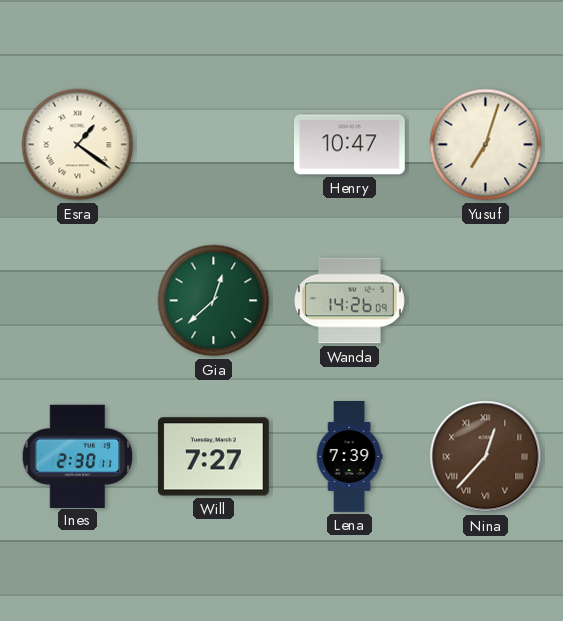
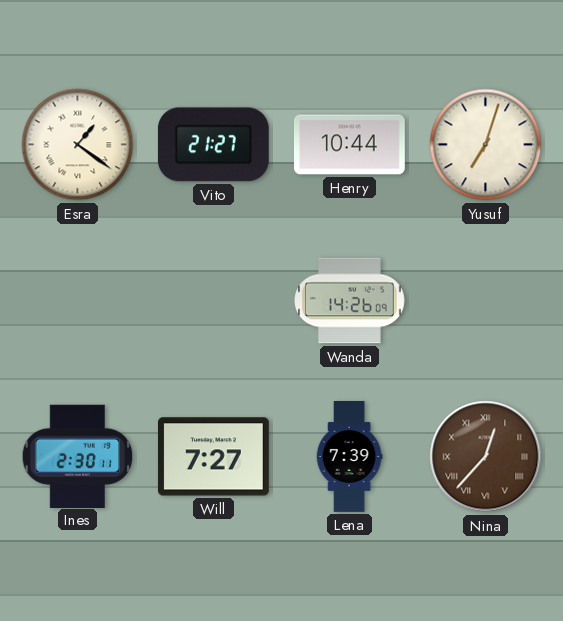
Vito: none -> 21:27
Henry: 10:47 -> 10:44
Gia: 12:38 -> none
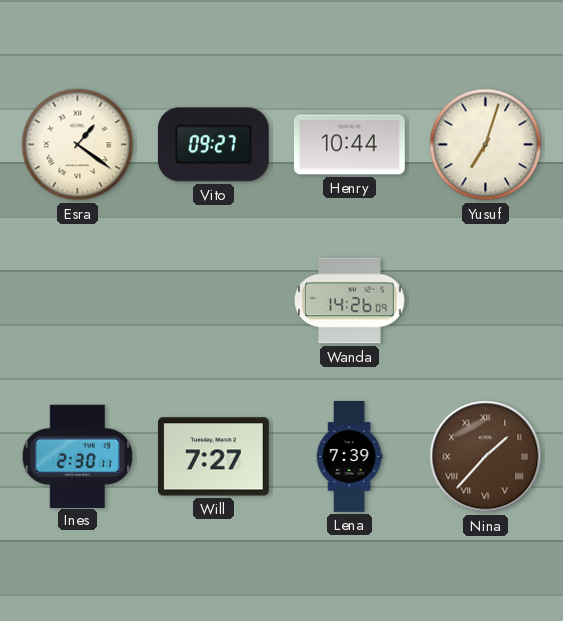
Vito: 21:27 -> 09:27
Nina: 12:37 -> 1:37
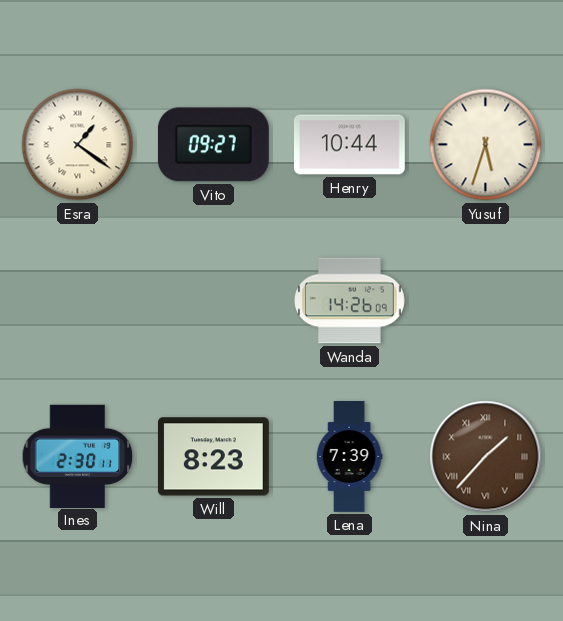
Yusuf: 7:03 -> 5:33
Will: 7:27 -> 8:23
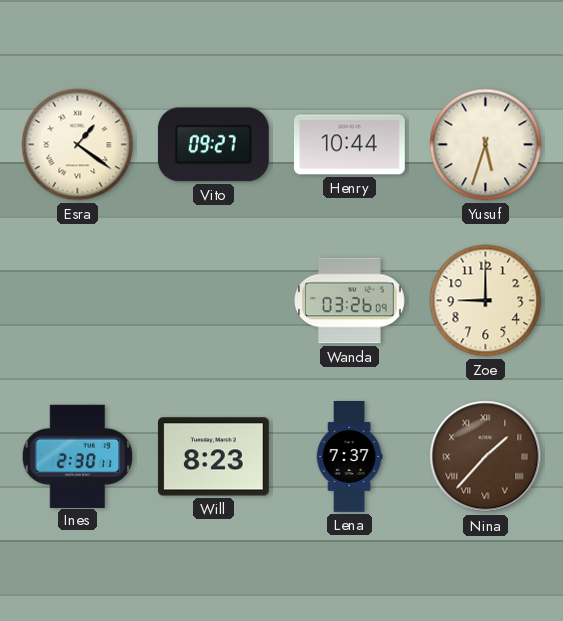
Wanda: 14:26 -> 03:26
Zoe: none -> 9:00
Lena: 7:39 -> 7:37
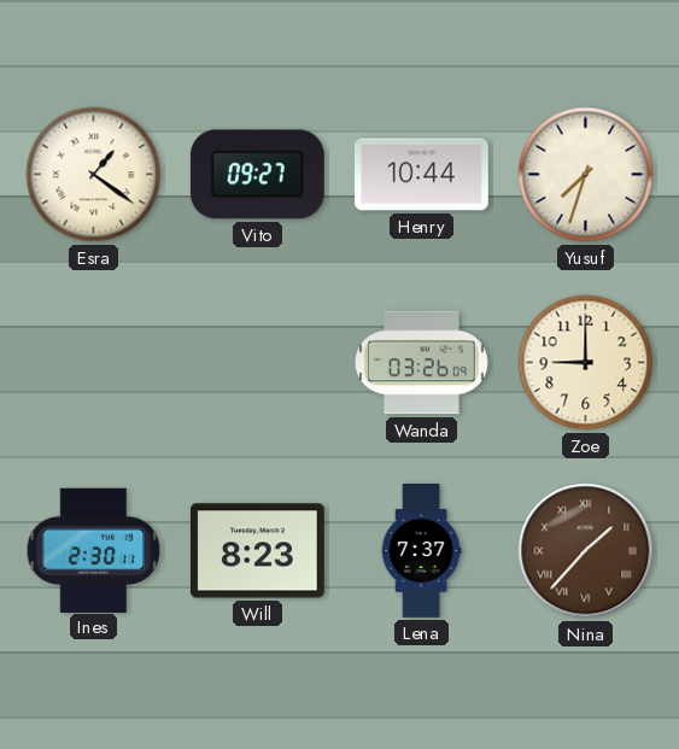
Yusuf: 5:33 -> 7:33
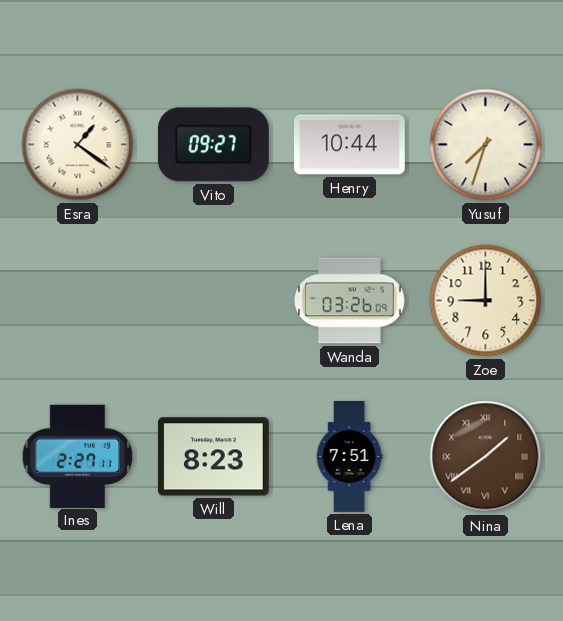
Ines: 2:30 -> 2:27
Lena: 7:37 -> 7:51
Nina: 1:37 -> 1:39
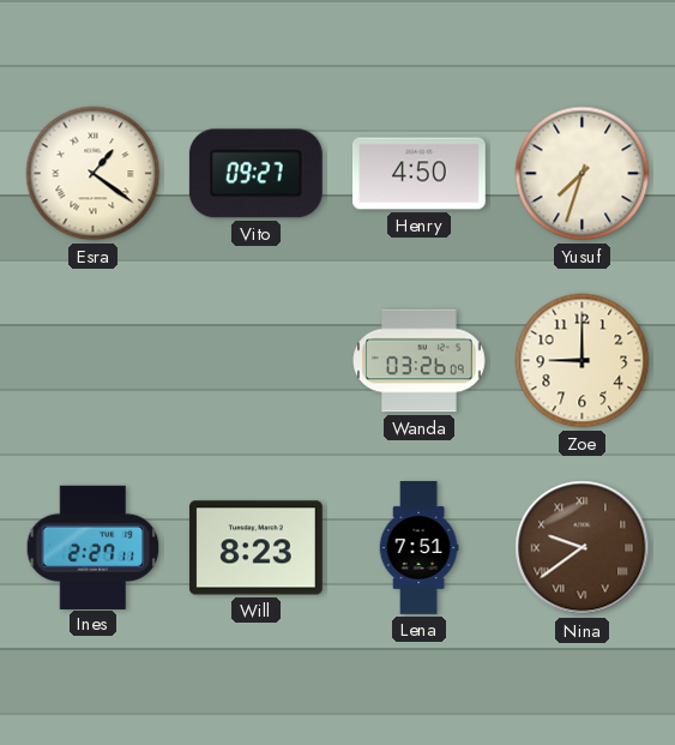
Henry: 10:44 -> 4:50
Nina: 1:39 -> 9:39
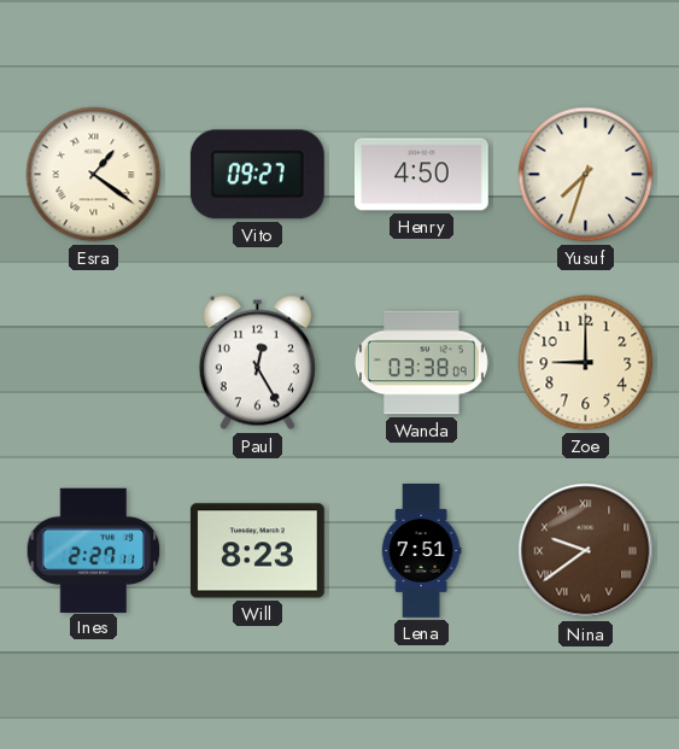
Paul: none -> 12:25
Wanda: 03:26 -> 03:38
